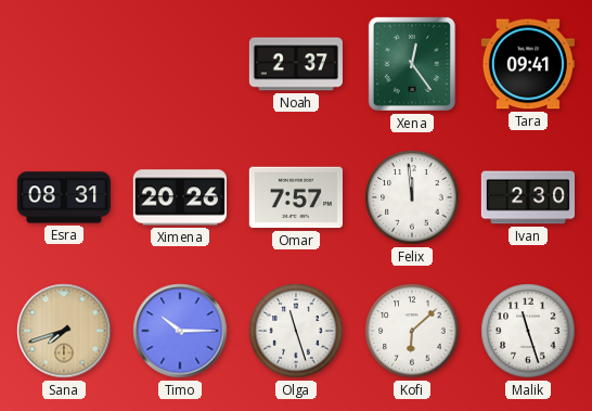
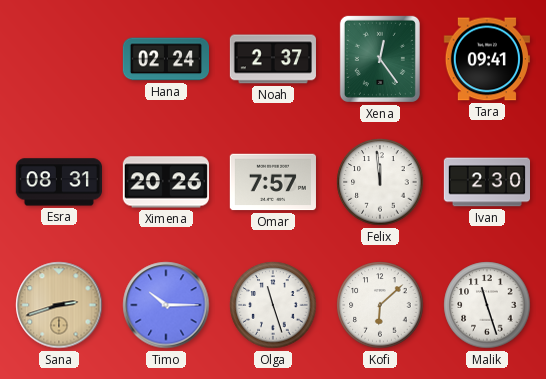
Hana: none -> 02:24
Sana: 7:42 -> 2:42
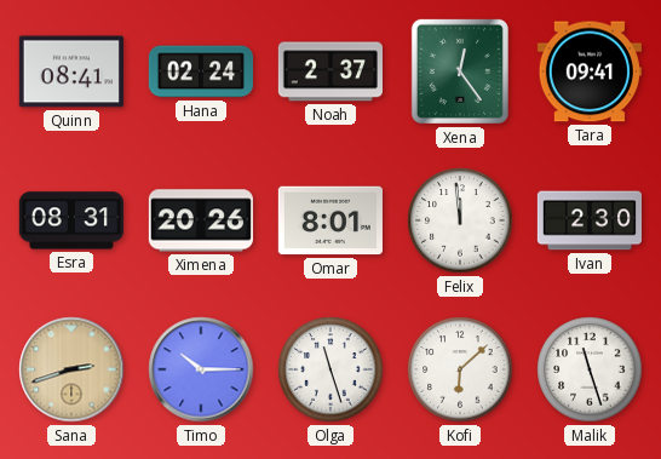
Quinn: none -> 08:41
Omar: 7:57 -> 8:01
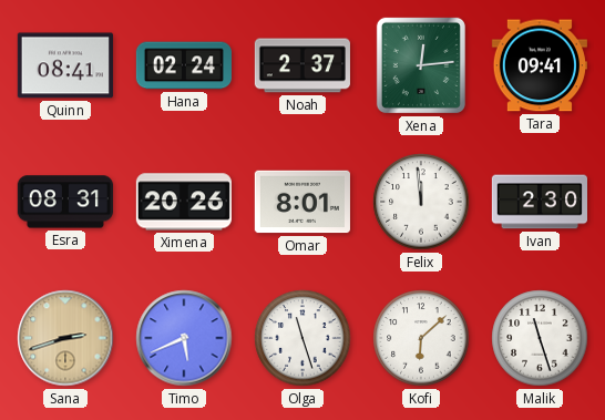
Xena: 12:24 -> 12:14
Timo: 10:15 -> 5:41
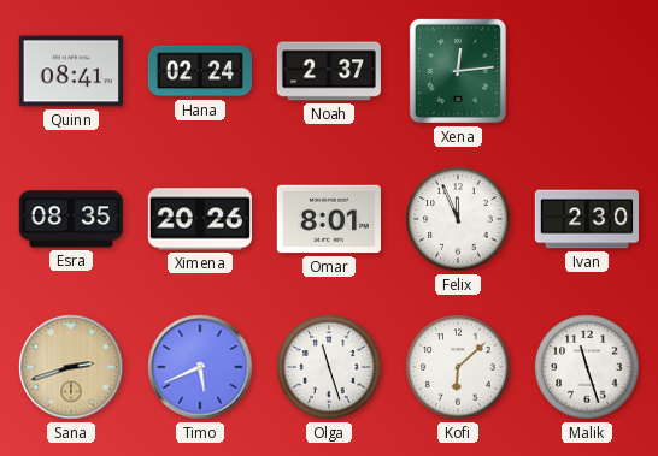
Tara: 09:41 -> none
Esra: 08:31 -> 08:35
Felix: 11:59 -> 11:56
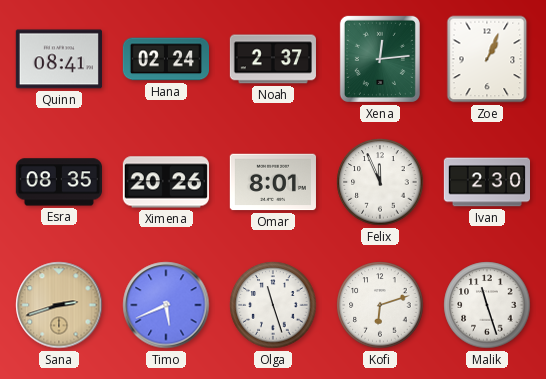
Zoe: none -> 1:04
Kofi: 6:08 -> 6:12
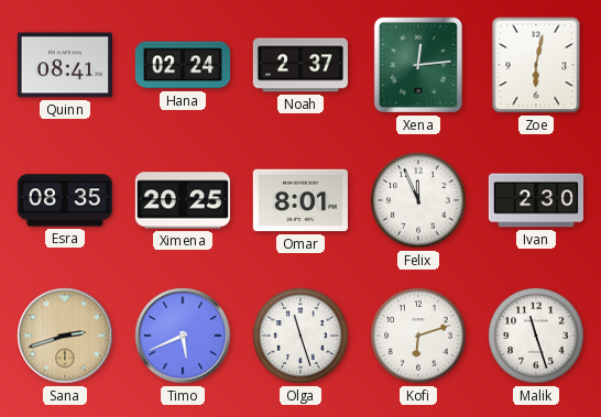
Zoe: 1:04 -> 6:02
Ximena: 20:26 -> 20:25
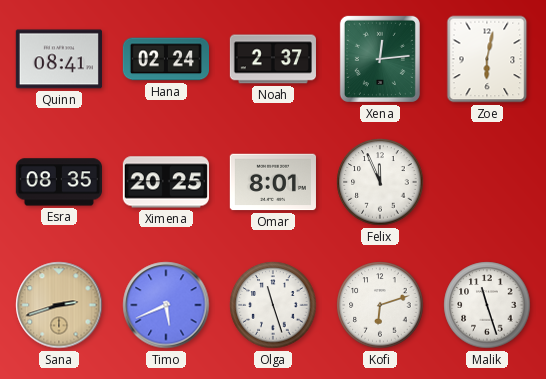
Ivan: 2:30 -> none
